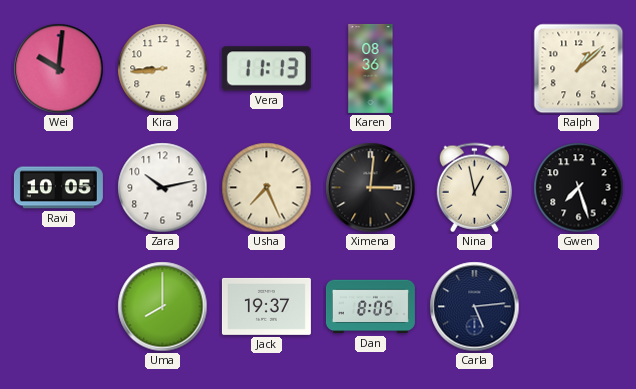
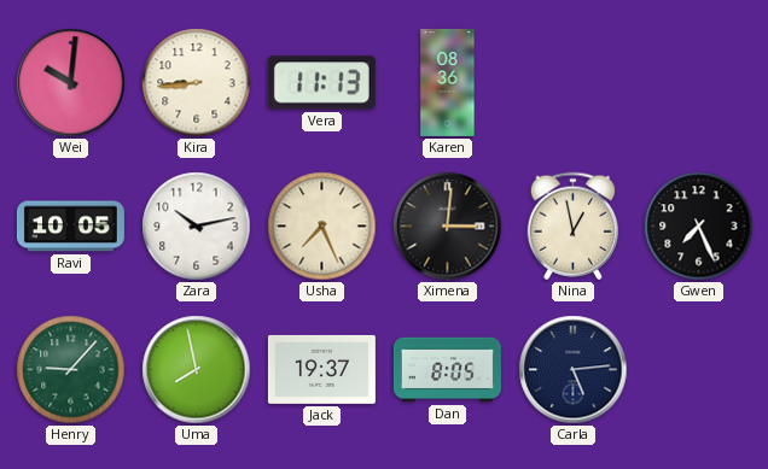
Ralph: 1:08 -> none
Gwen: 7:27 -> 7:26
Henry: none -> 9:07
Uma: 8:00 -> 7:58
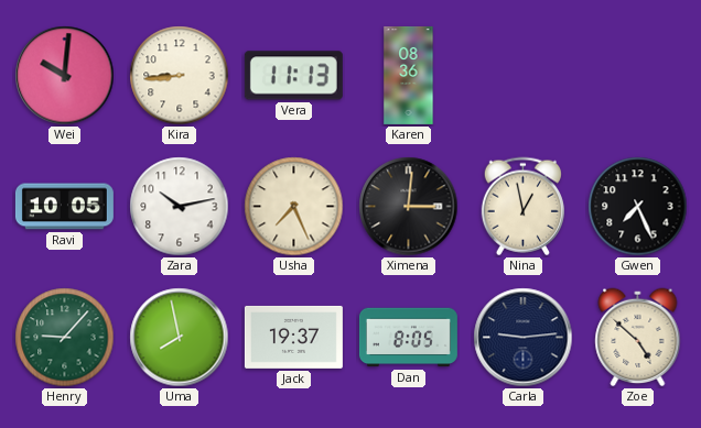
Carla: 5:14 -> 9:14
Zoe: none -> 4:52
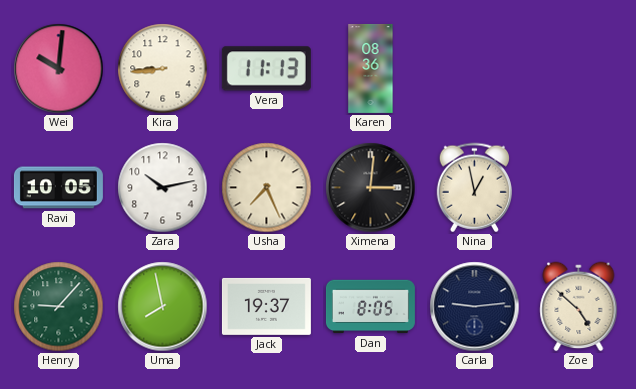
Gwen: 7:26 -> none
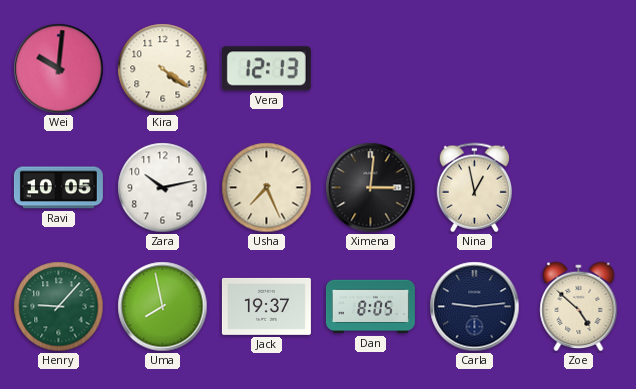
Kira: 8:44 -> 4:21
Vera: 11:13 -> 12:13
Karen: 08:36 -> none
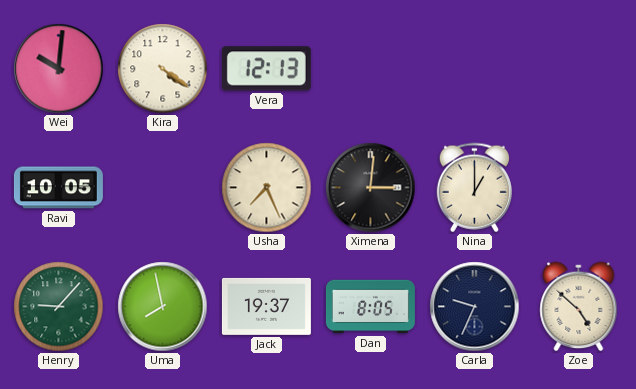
Zara: 10:13 -> none
Nina: 12:58 -> 1:00
Carla: 9:14 -> 9:34
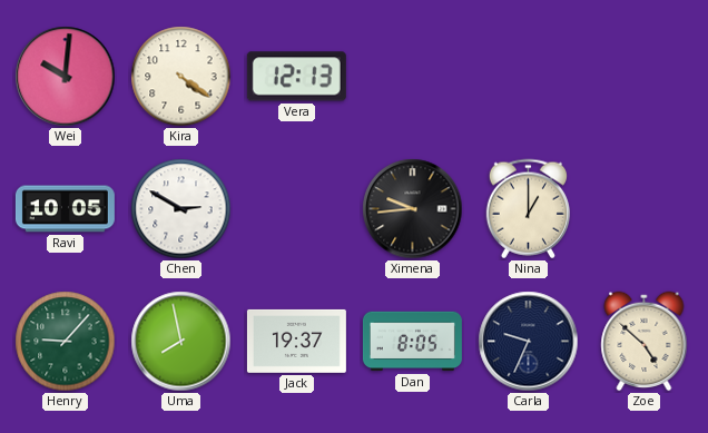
Chen: none -> 2:50
Usha: 7:26 -> none
Ximena: 3:01 -> 9:44
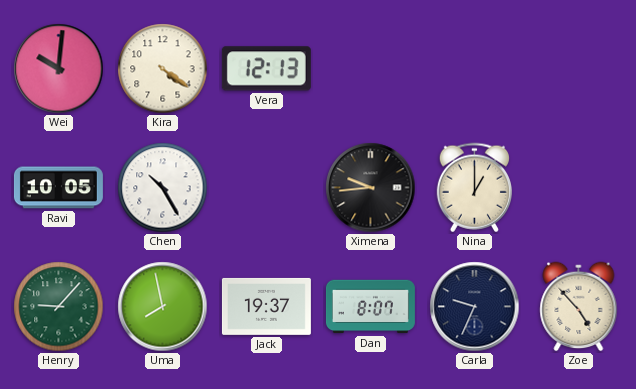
Chen: 2:50 -> 10:25
Dan: 8:05 -> 8:07
Zoe: 4:52 -> 4:53
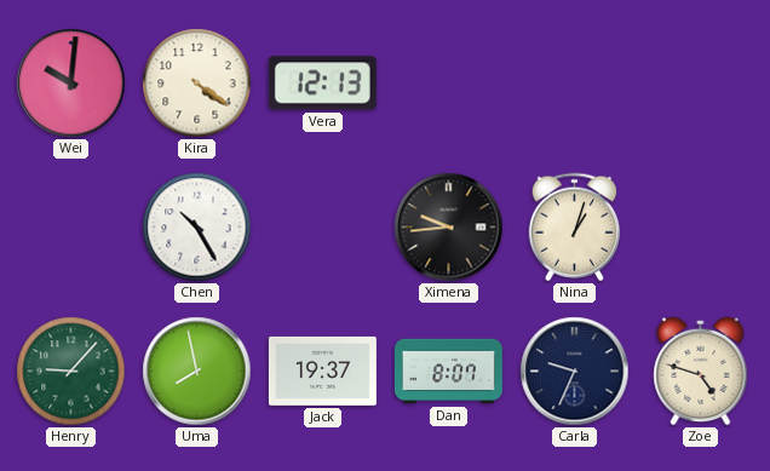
Ravi: 10:05 -> none
Nina: 1:00 -> 1:03
Zoe: 4:53 -> 4:48
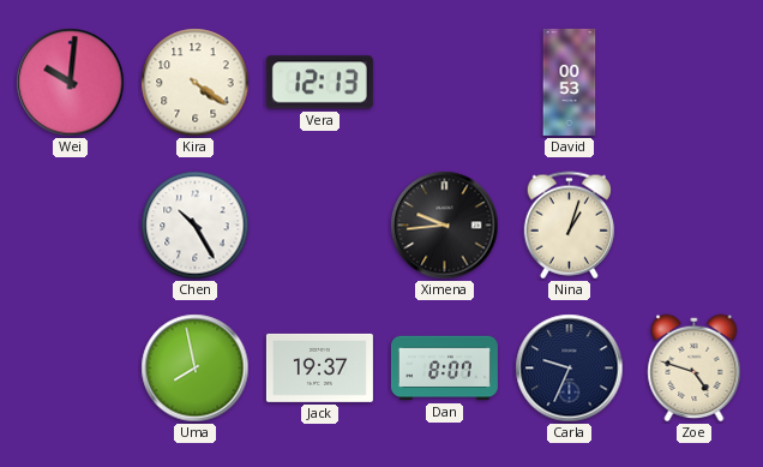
David: none -> 00:53
Henry: 9:07 -> none
